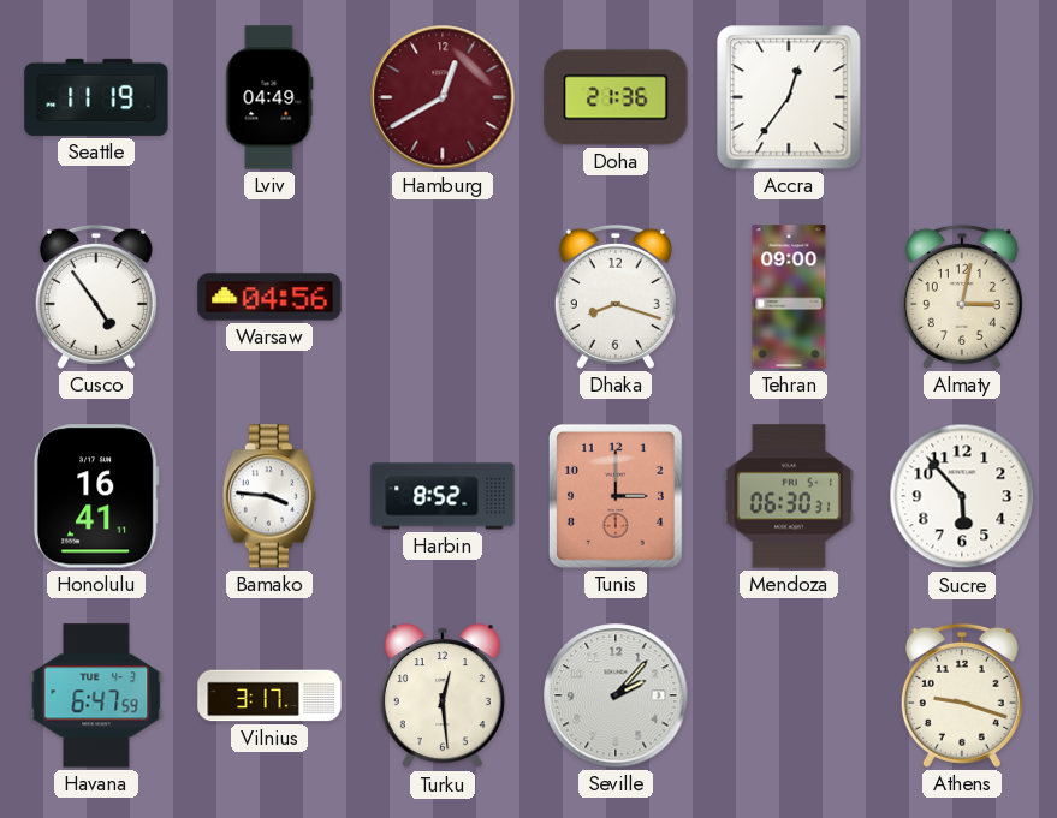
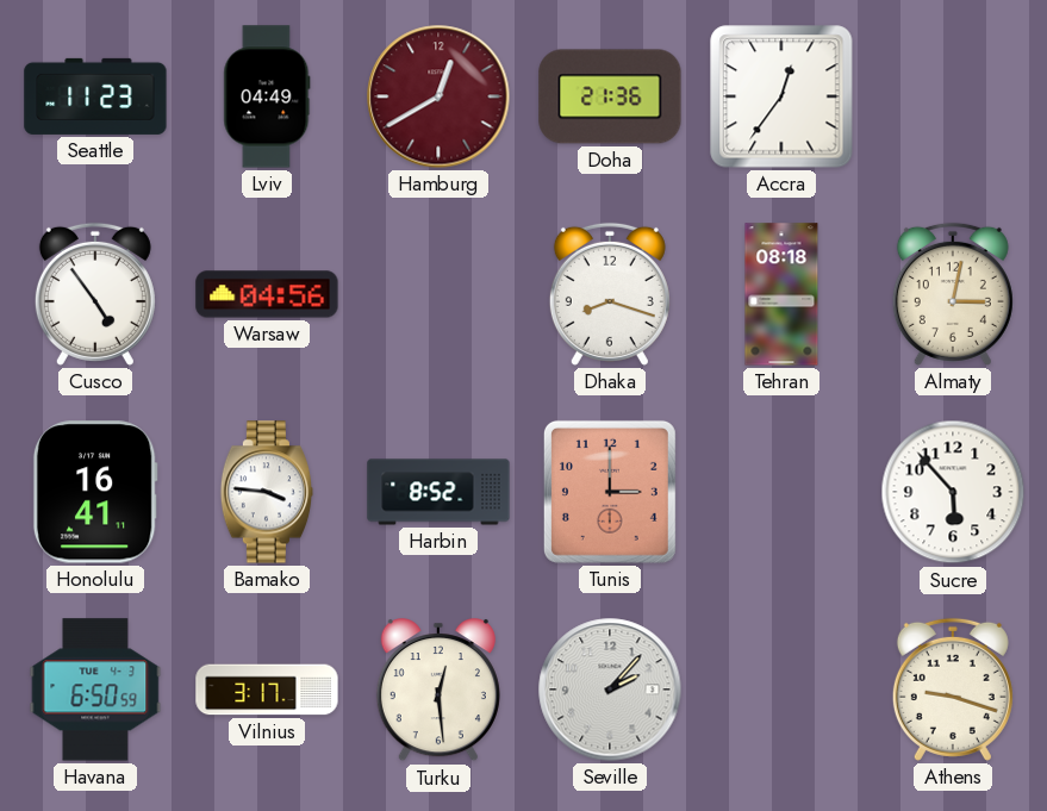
Seattle: 11:19 -> 11:23
Tehran: 09:00 -> 08:18
Mendoza: 06:30 -> none
Havana: 6:47 -> 6:50
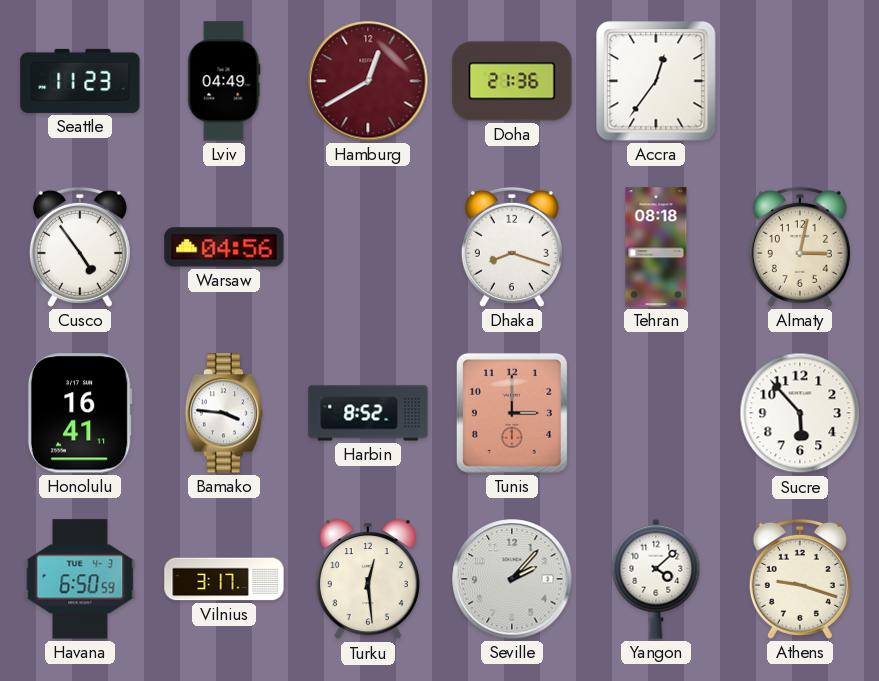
Yangon: none -> 4:08
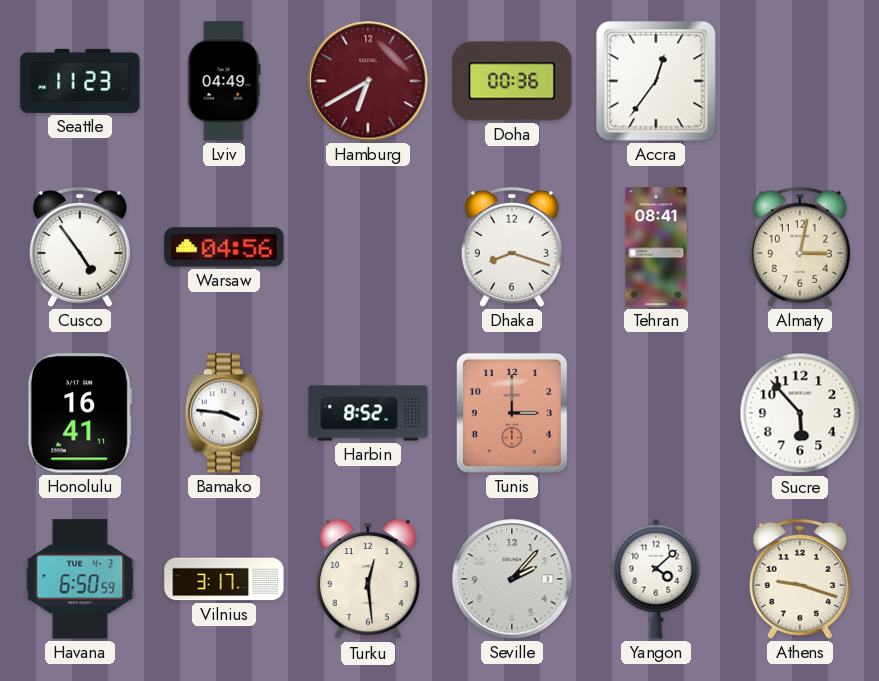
Hamburg: 12:40 -> 6:40
Doha: 21:36 -> 00:36
Tehran: 08:18 -> 08:41
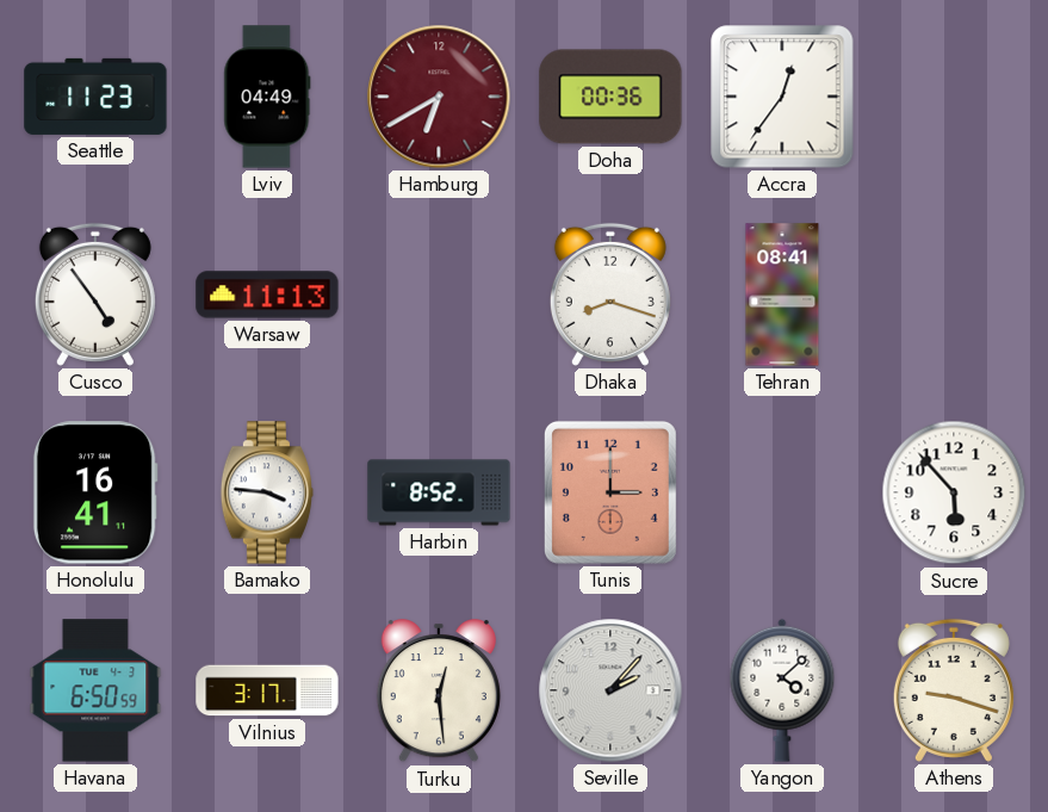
Warsaw: 04:56 -> 11:13
Almaty: 3:02 -> none
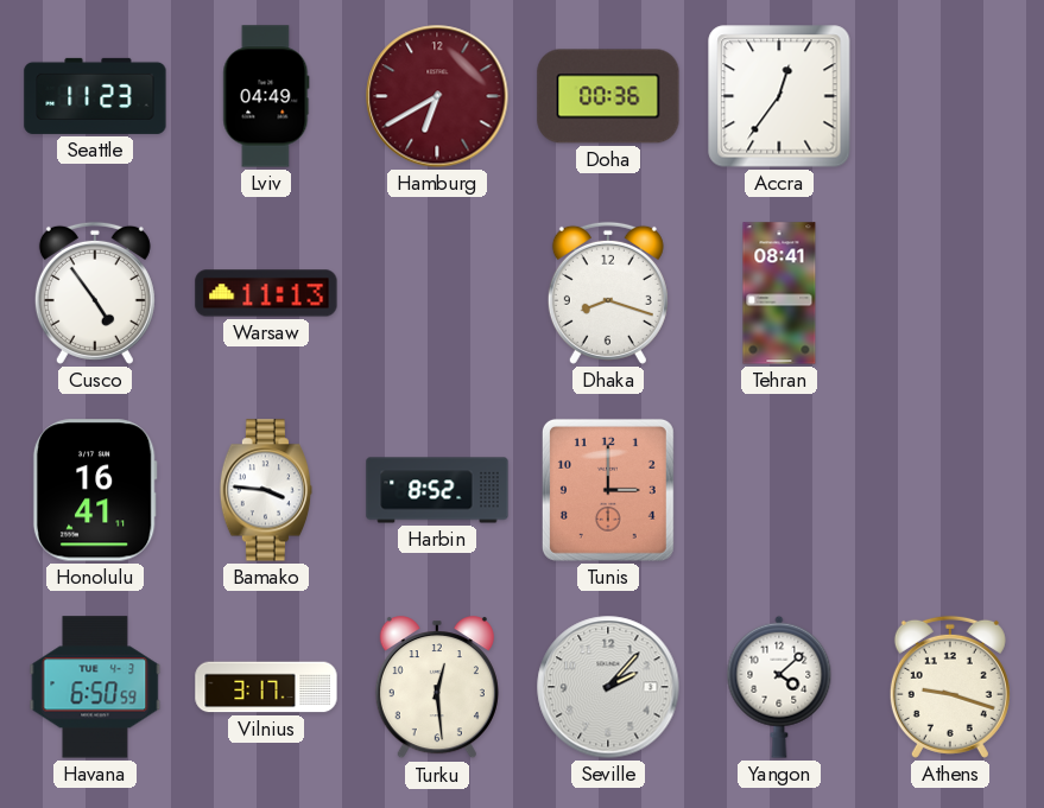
Sucre: 5:53 -> none
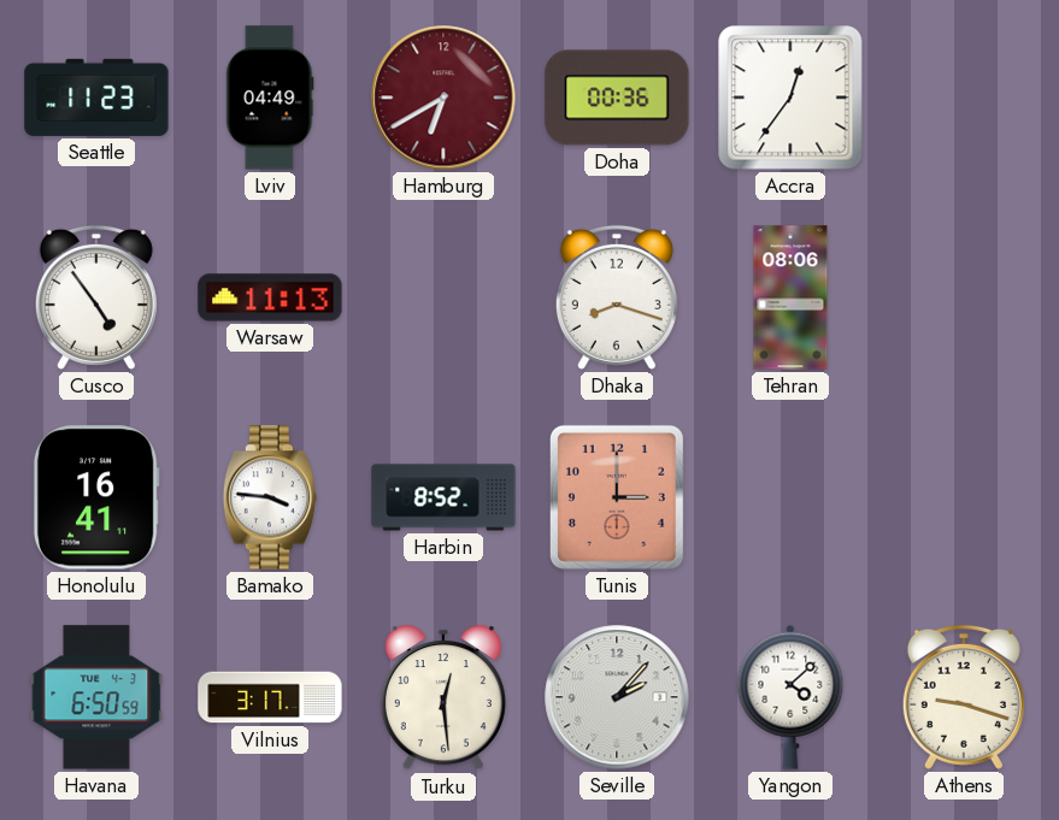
Tehran: 08:41 -> 08:06
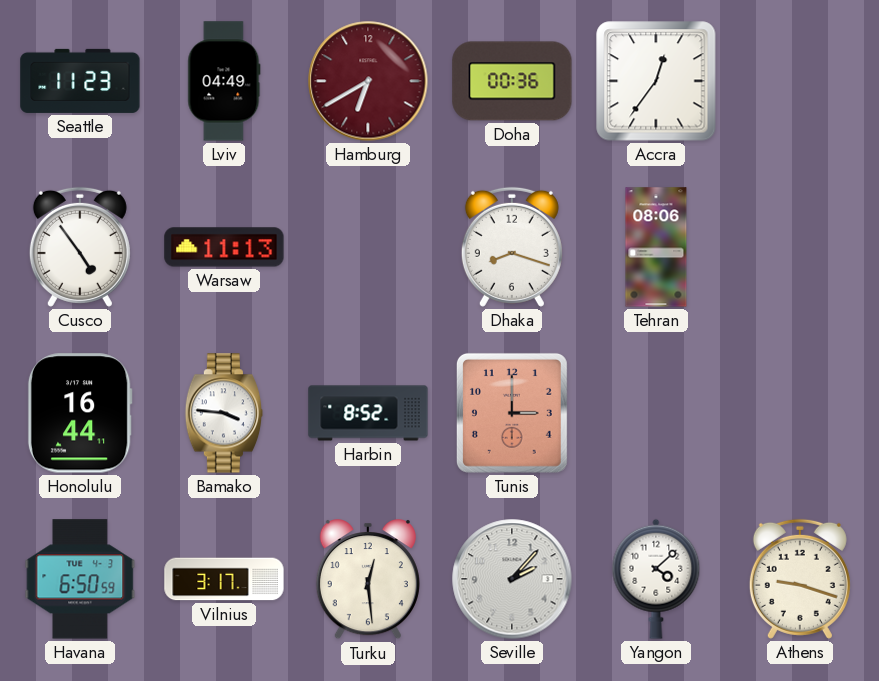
Honolulu: 16:41 -> 16:44
